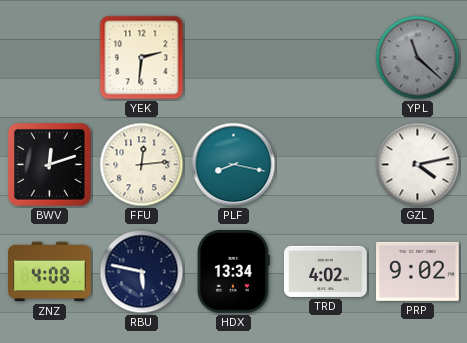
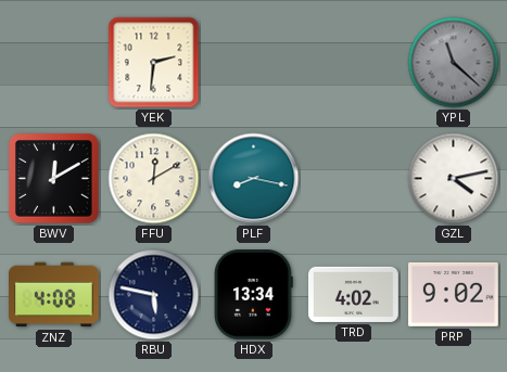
BWV: 12:12 -> 12:10
FFU: 12:14 -> 12:10
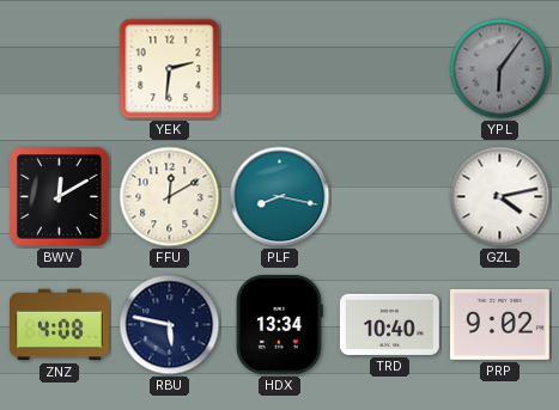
YPL: 11:22 -> 6:06
TRD: 4:02 -> 10:40
